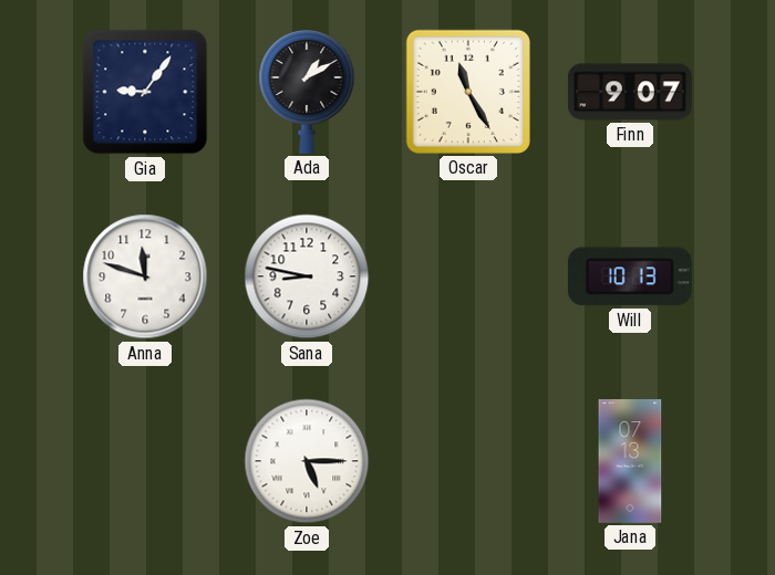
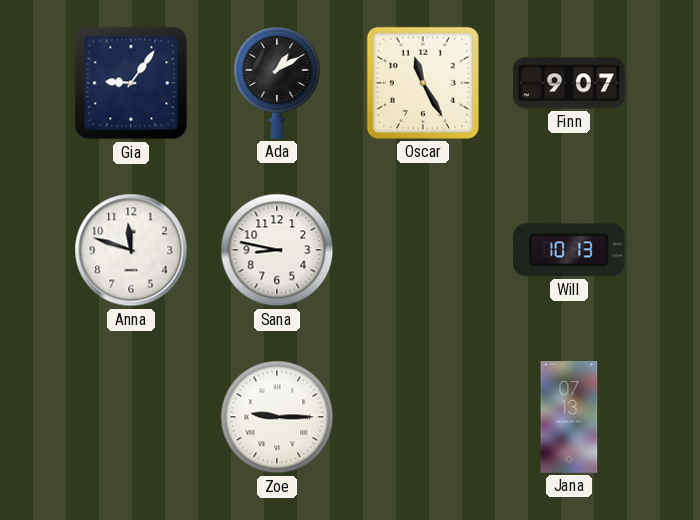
Zoe: 5:15 -> 9:15
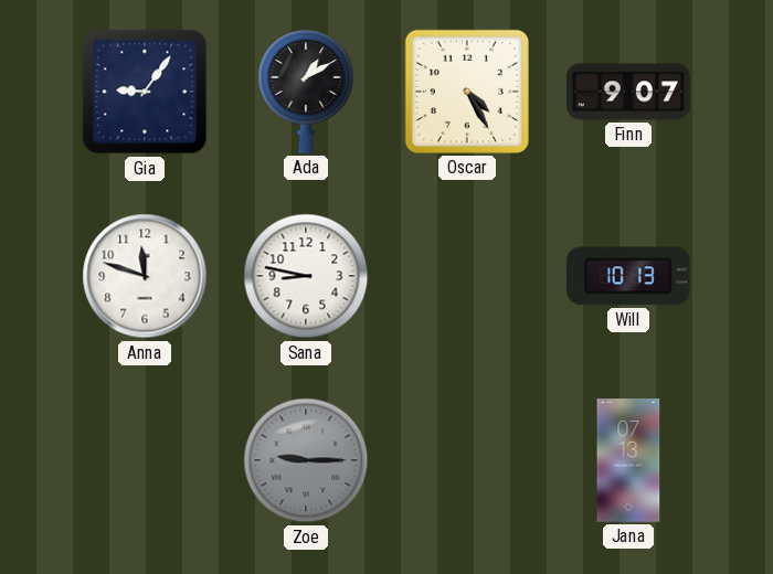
Oscar: 11:25 -> 4:25
Zoe dial: white -> grey
